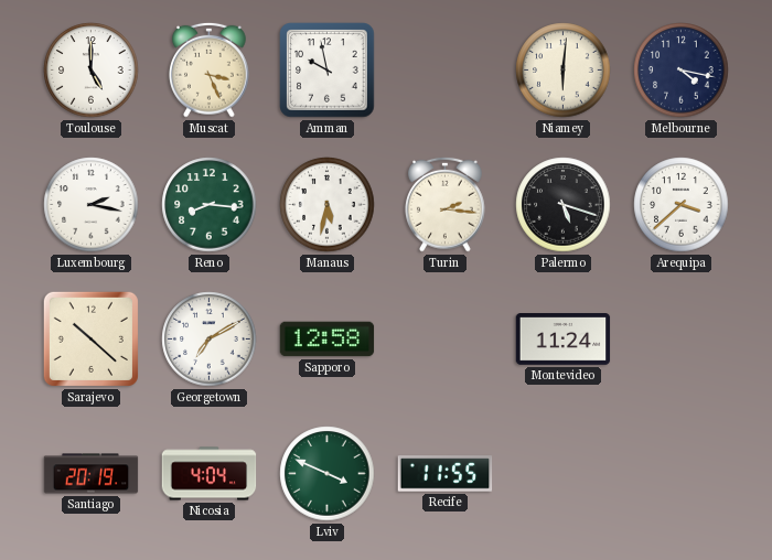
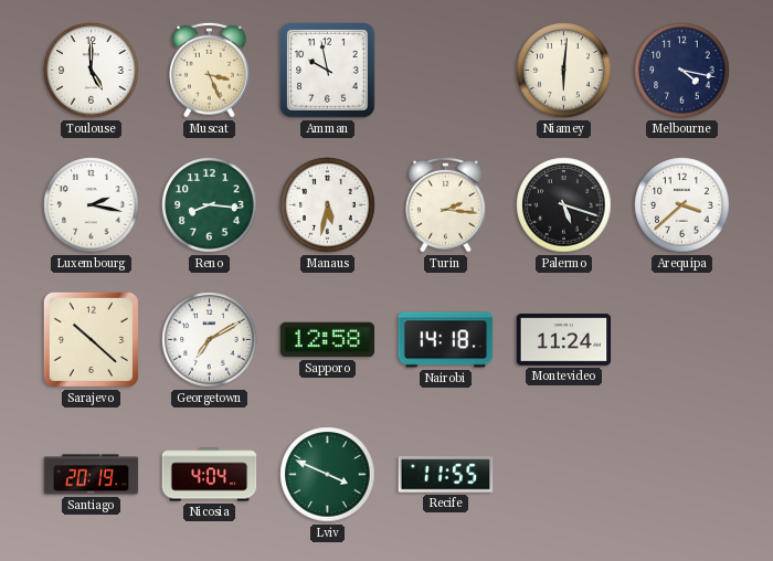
Nairobi: none -> 14:18
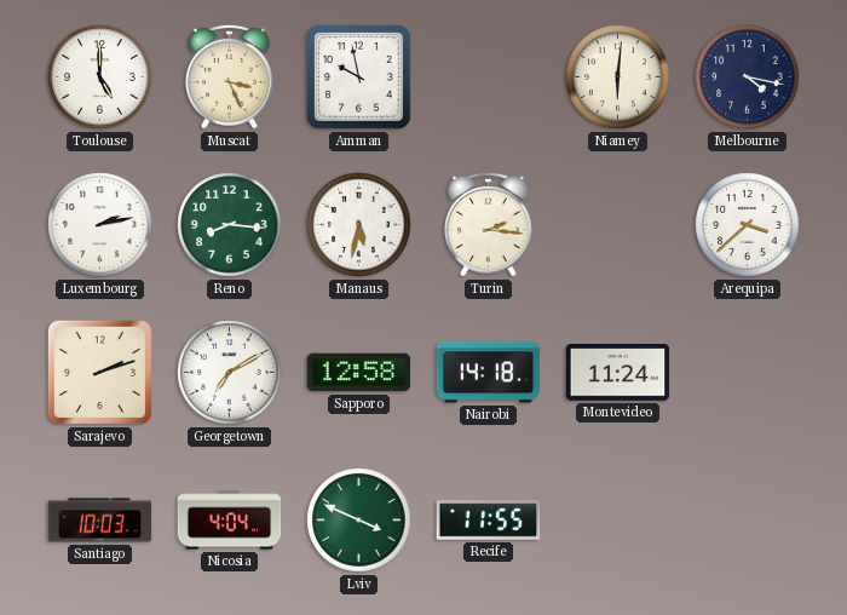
Luxembourg: 2:17 -> 2:13
Palermo: 5:18 -> none
Sarajevo: 10:22 -> 2:12
Santiago: 20:19 -> 10:03
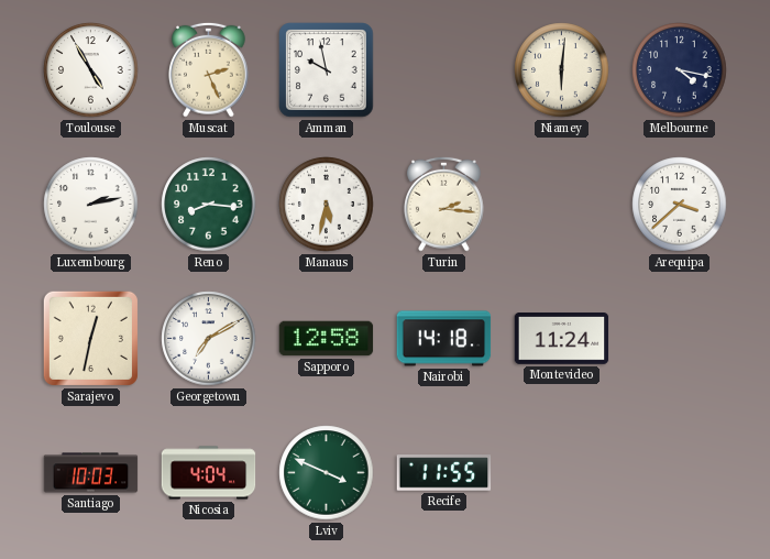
Toulouse: 5:00 -> 4:55
Muscat: 3:26 -> 2:26
Sarajevo: 2:12 -> 12:32
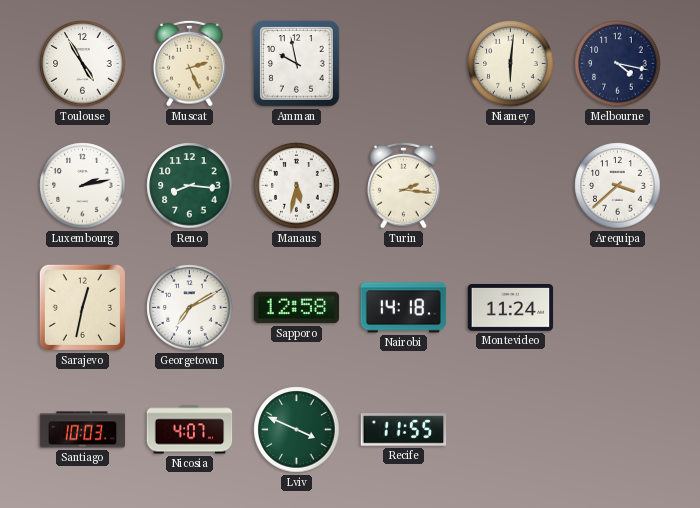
Nicosia: 4:04 -> 4:07
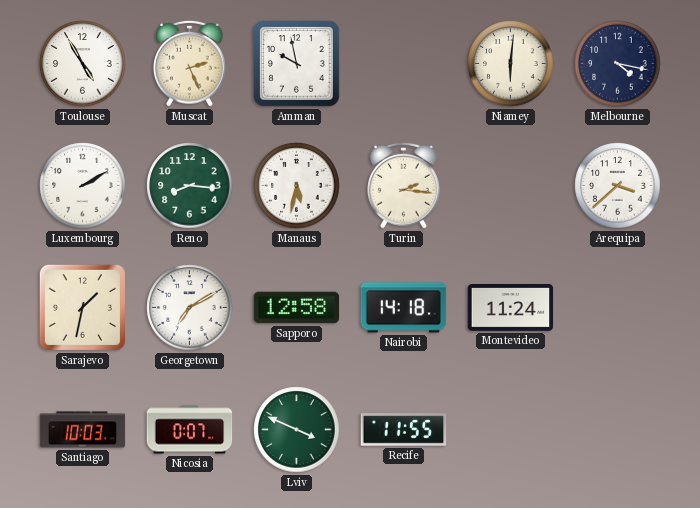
Luxembourg: 2:13 -> 2:10
Sarajevo: 12:32 -> 1:32
Nicosia: 4:07 -> 0:07
